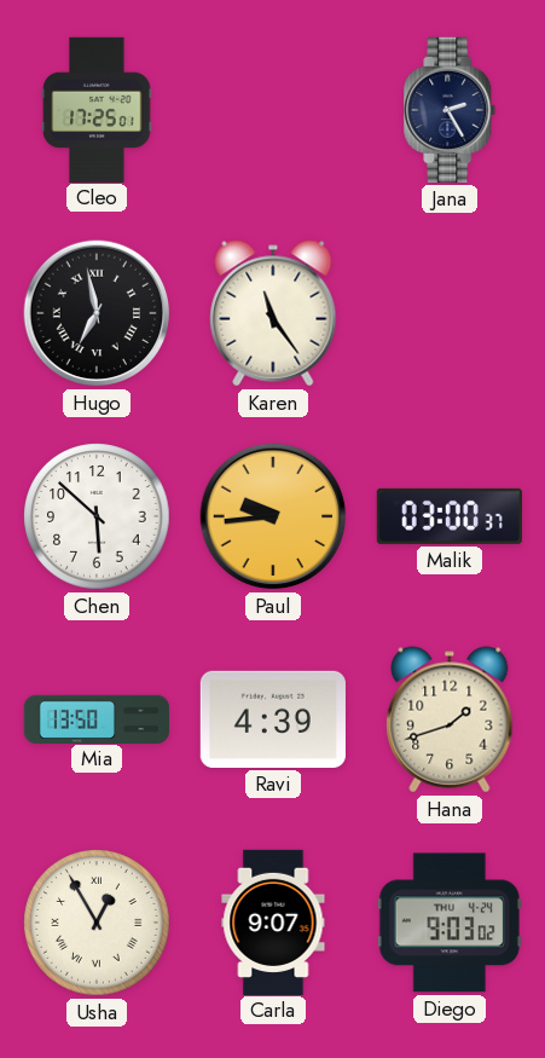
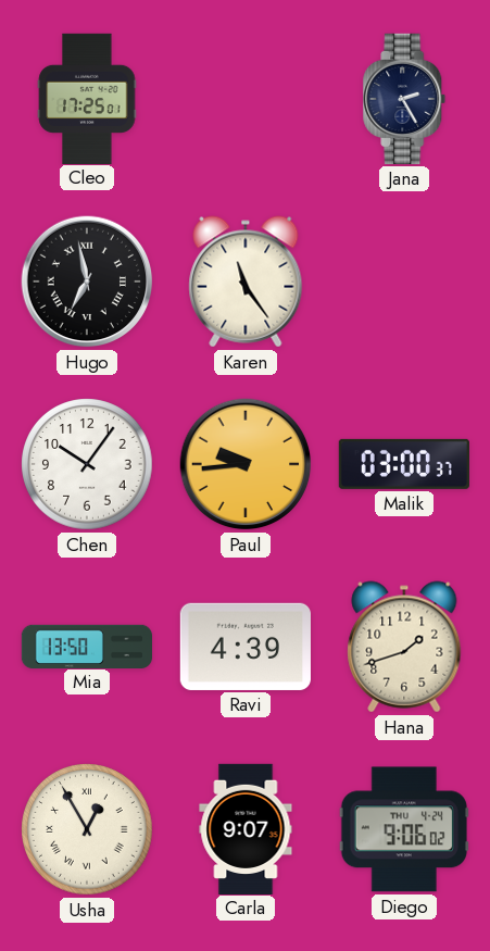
Chen: 5:52 -> 10:06
Diego: 9:03 -> 9:06
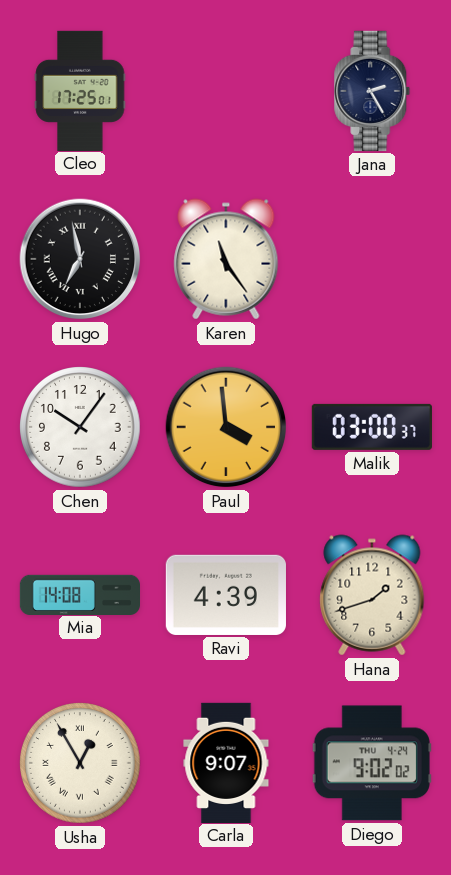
Paul: 9:44 -> 3:59
Mia: 13:50 -> 14:08
Diego: 9:06 -> 9:02
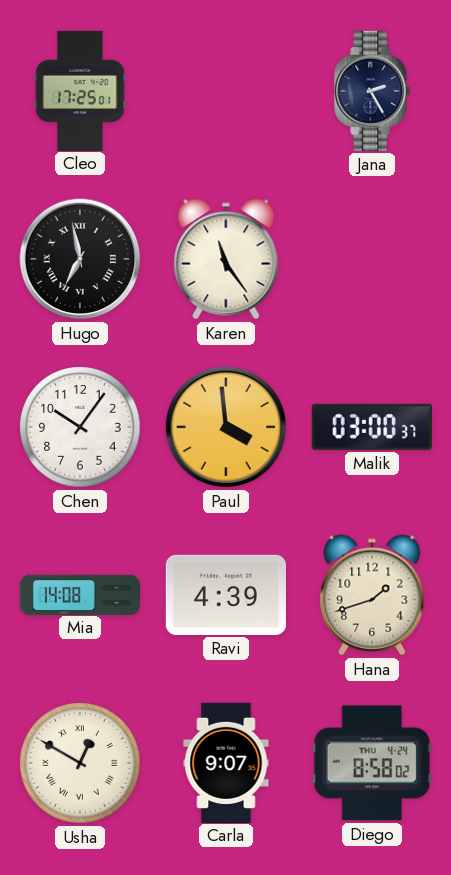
Usha: 12:55 -> 12:50
Diego: 9:02 -> 8:58
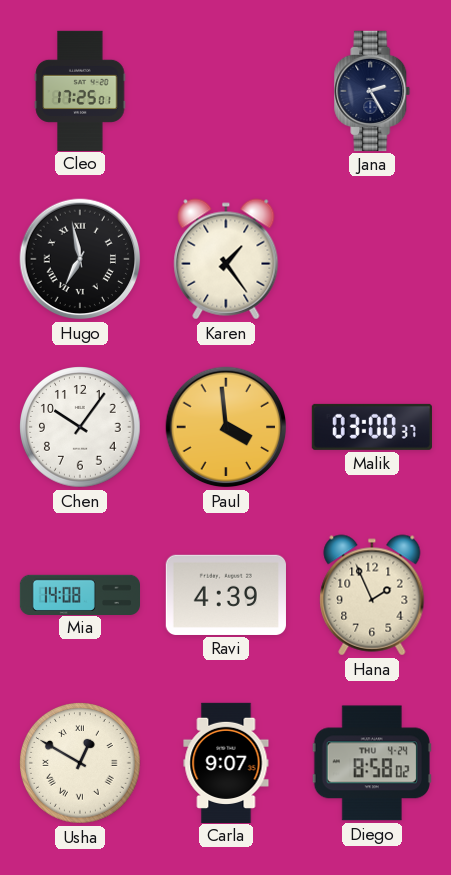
Karen: 11:24 -> 1:24
Hana: 1:42 -> 1:56
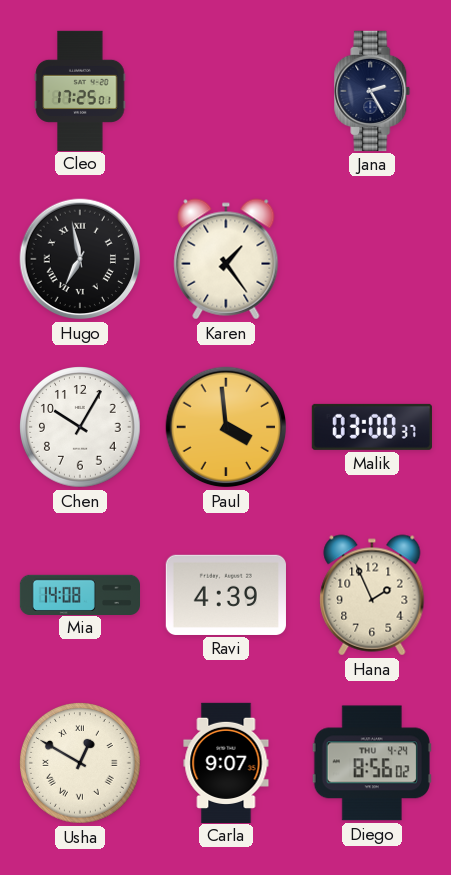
Chen: 10:06 -> 10:05
Diego: 8:58 -> 8:56
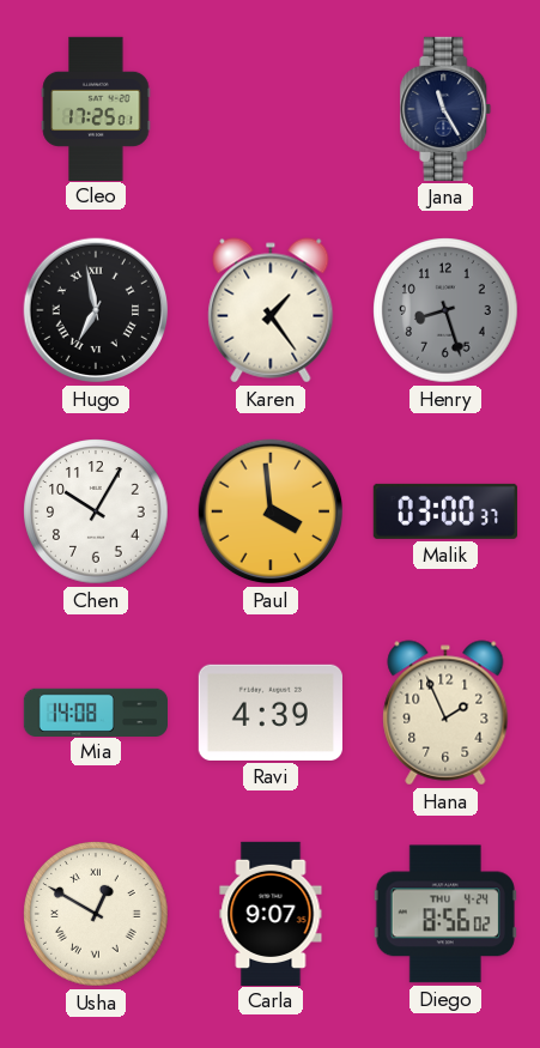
Jana: 2:25 -> 11:25
Henry: none -> 8:27
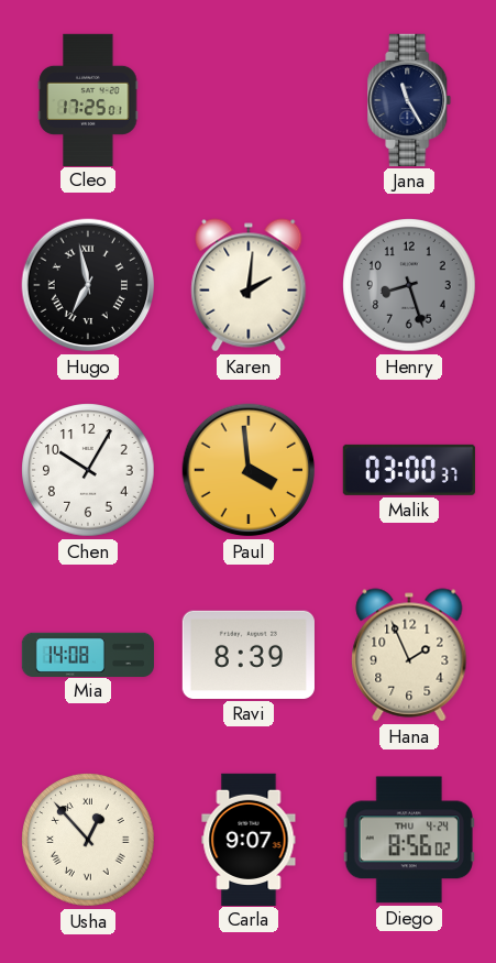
Karen: 1:24 -> 2:01
Ravi: 4:39 -> 8:39
Usha: 12:50 -> 12:53
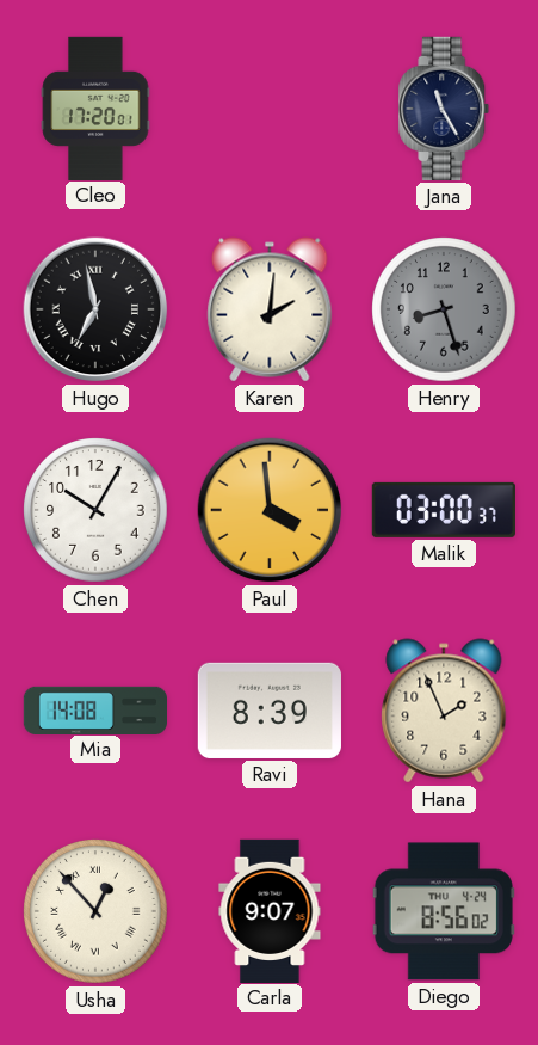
Cleo: 17:25 -> 17:20
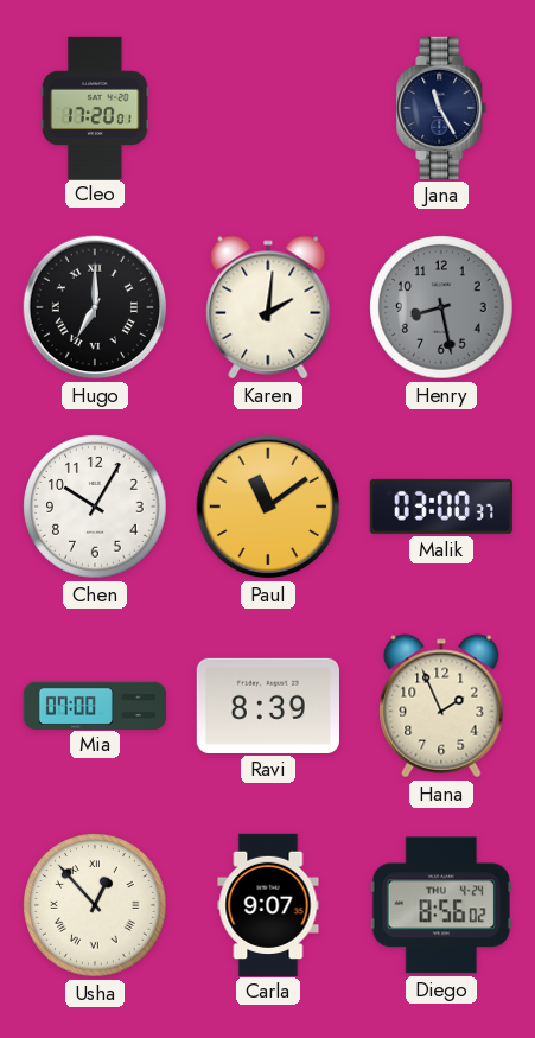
Hugo: 6:58 -> 7:00
Henry: 8:27 -> 8:28
Paul: 3:59 -> 11:09
Mia: 14:08 -> 07:00
